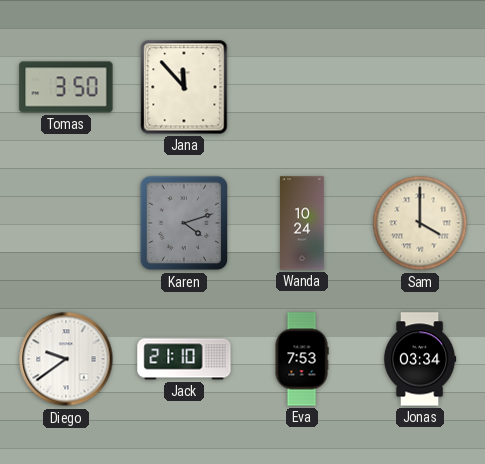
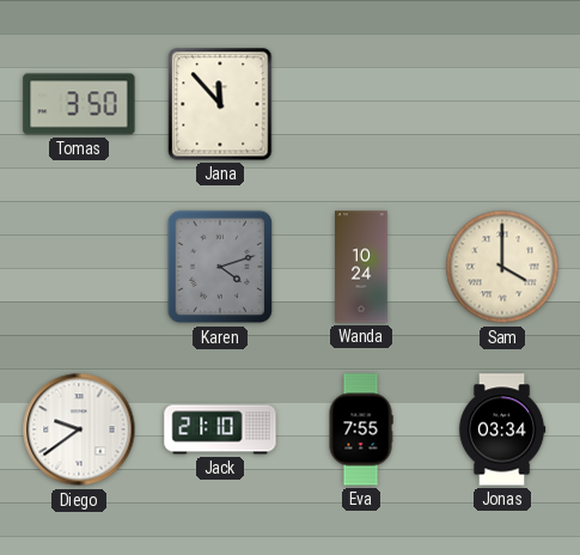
Eva: 7:53 -> 7:55
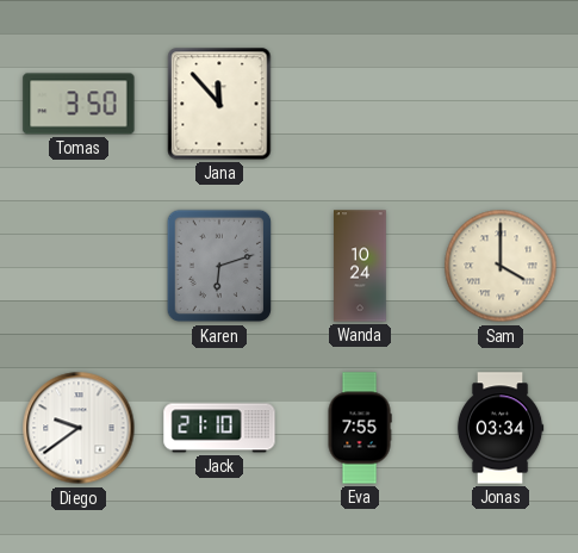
Karen: 4:12 -> 6:12
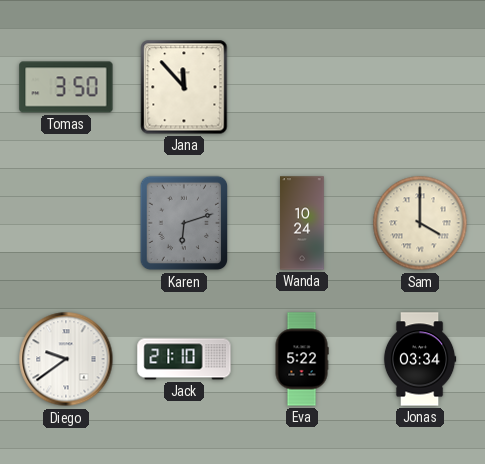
Eva: 7:55 -> 5:22
